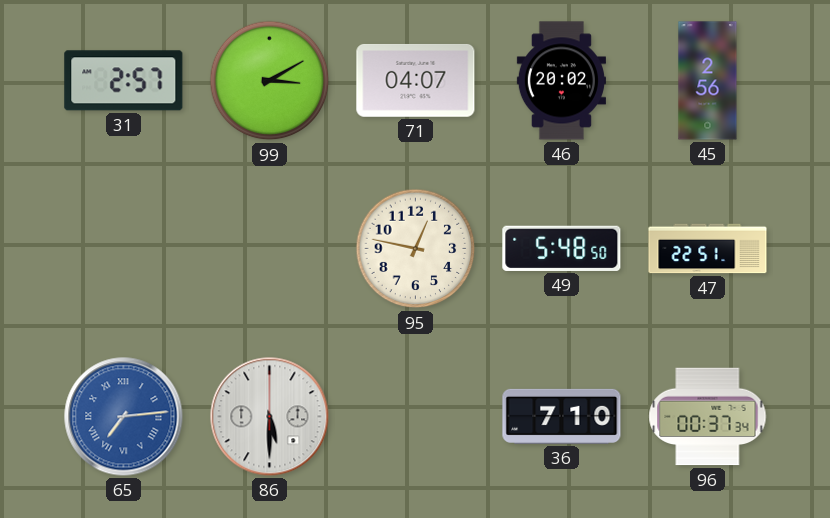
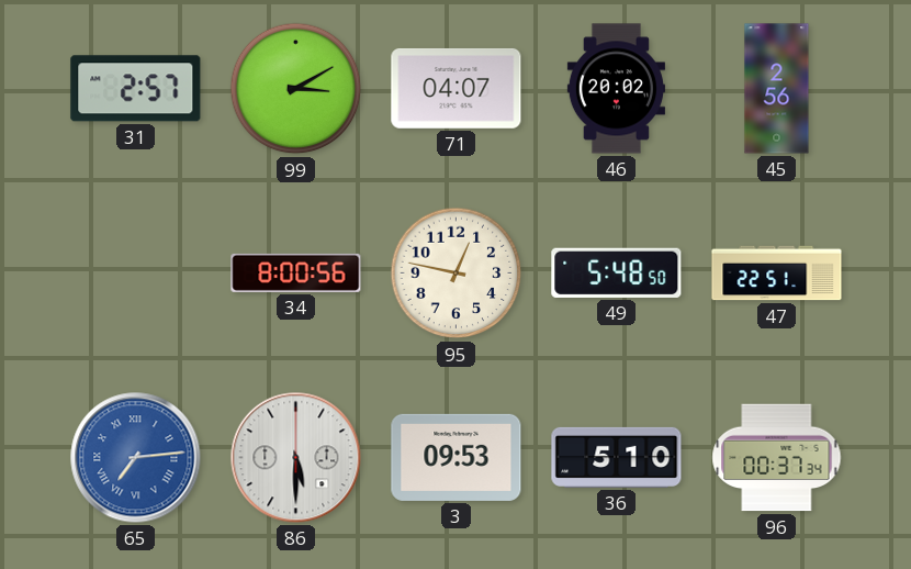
34: none -> 8:00
3: none -> 09:53
36: 7:10 -> 5:10
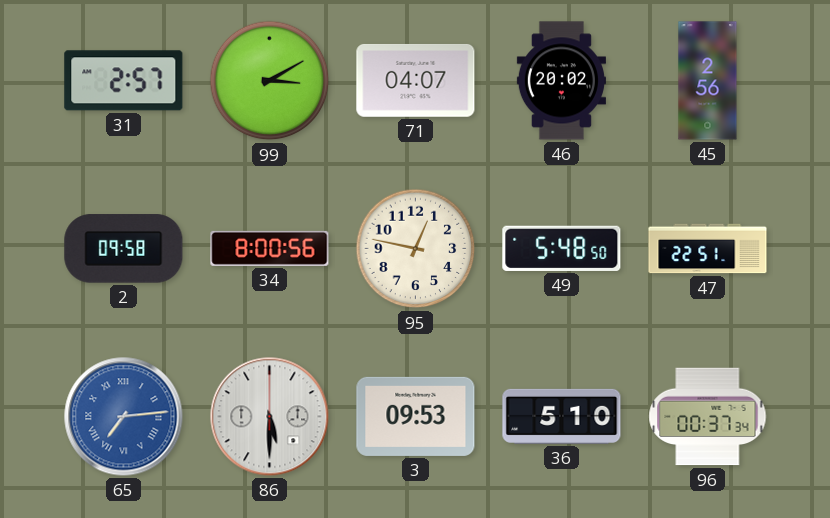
2: none -> 09:58
